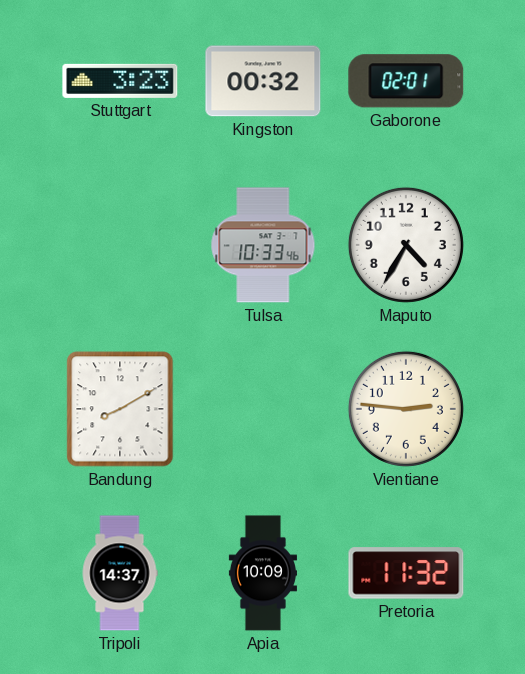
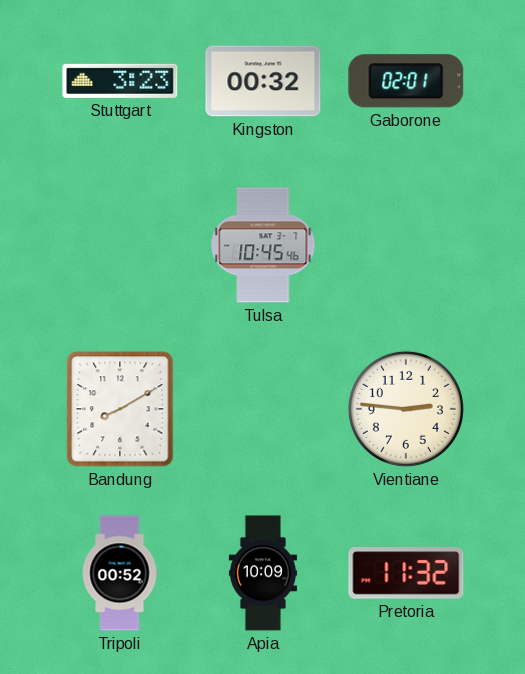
Tulsa: 10:33 -> 10:45
Maputo: 4:35 -> none
Tripoli: 14:37 -> 00:52
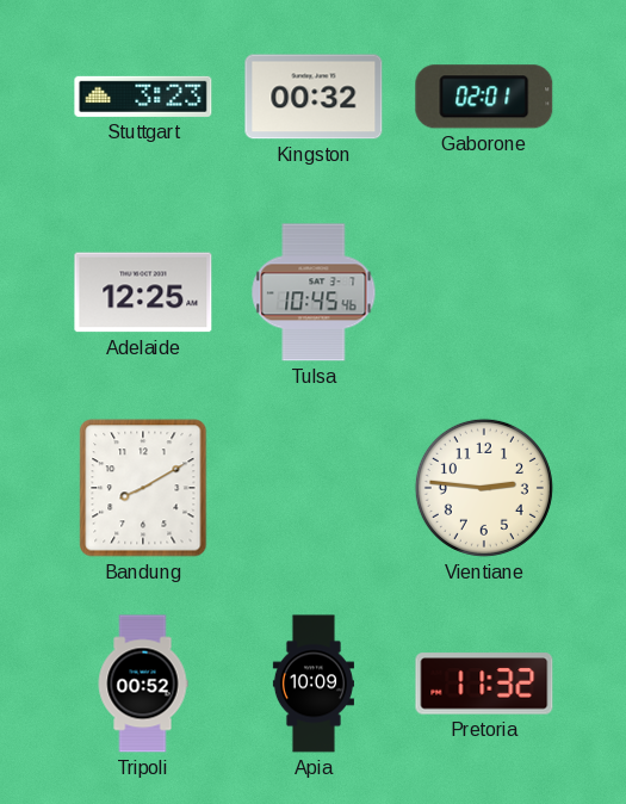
Adelaide: none -> 12:25
